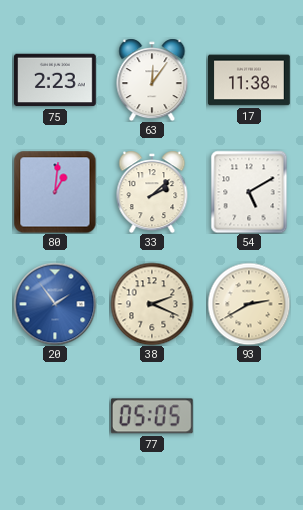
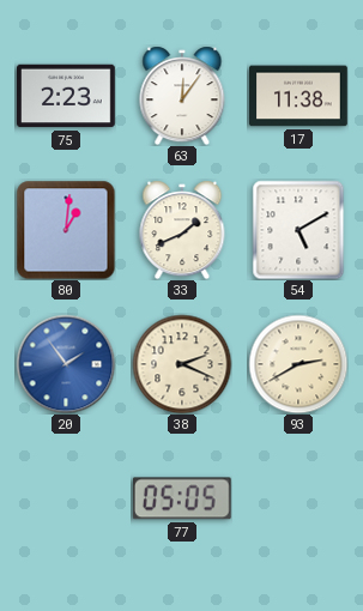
33: 2:08 -> 1:41
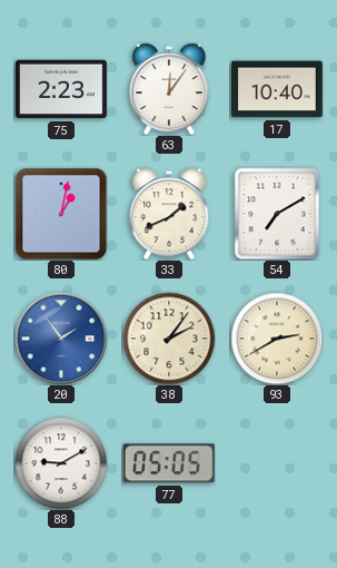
17: 11:38 -> 10:40
80: 1:01 -> 1:02
54: 5:10 -> 7:10
38: 2:19 -> 2:06
88: none -> 9:10
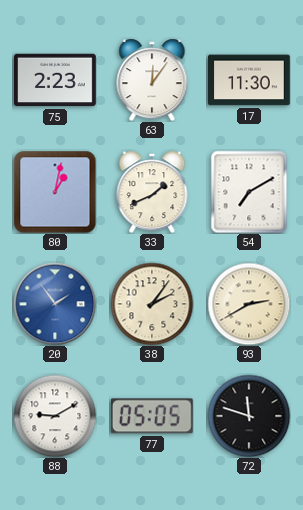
17: 10:40 -> 11:30
72: none -> 11:48
